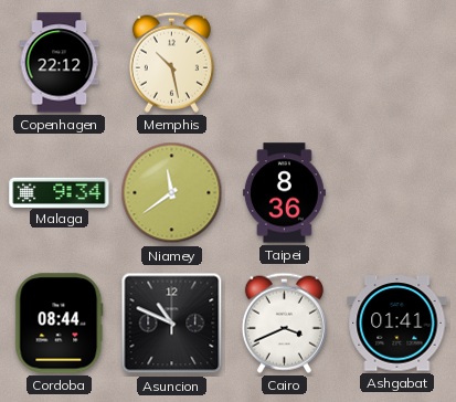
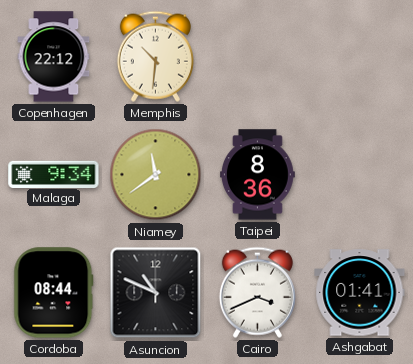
Memphis: 10:28 -> 10:31
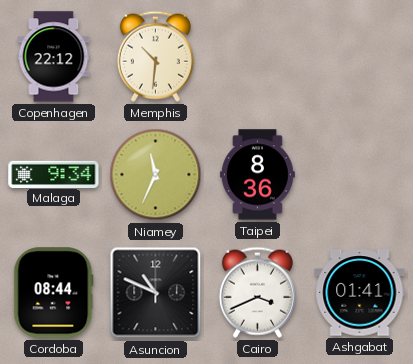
Niamey: 11:39 -> 11:34
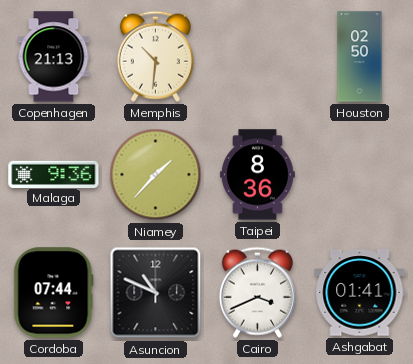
Copenhagen: 22:12 -> 21:13
Houston: none -> 02:50
Malaga: 9:34 -> 9:36
Niamey: 11:34 -> 1:37
Cordoba: 08:44 -> 07:44
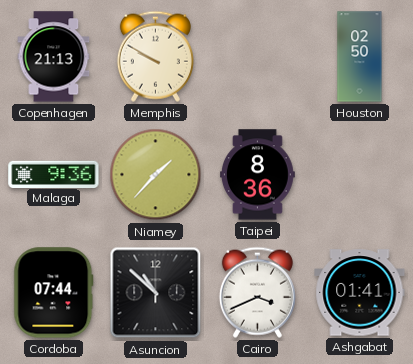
Memphis: 10:31 -> 9:50
Asuncion: 10:49 -> 10:52
